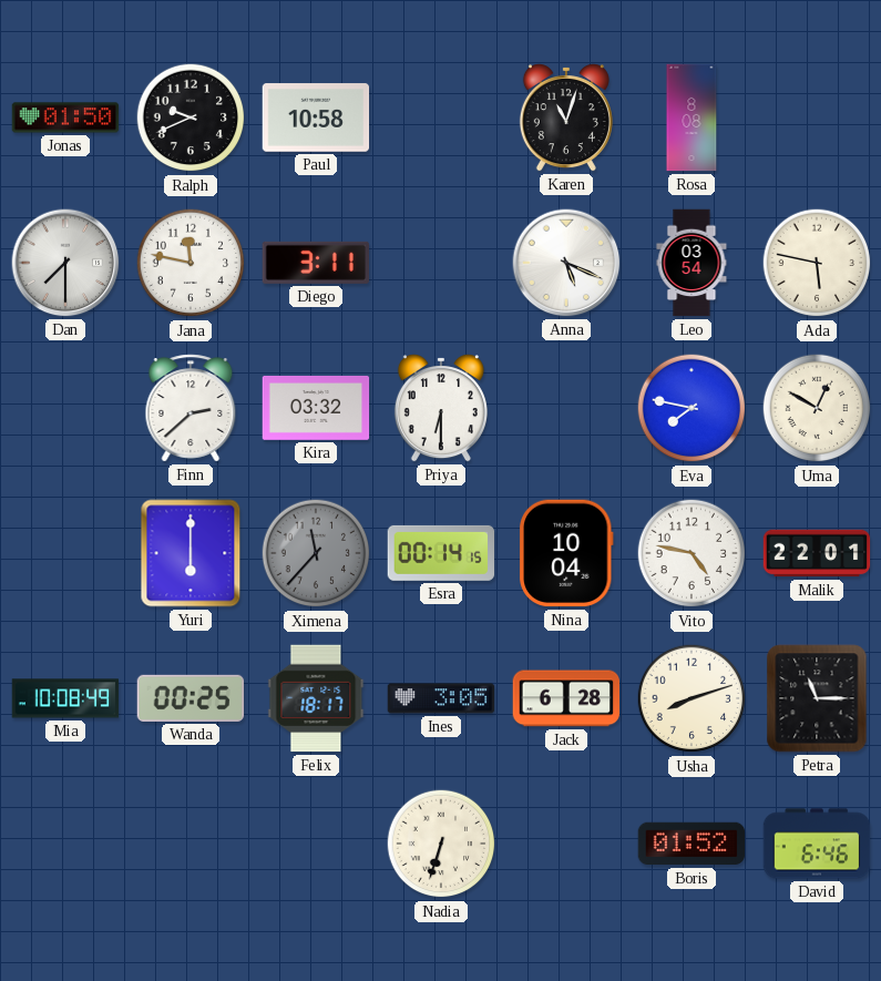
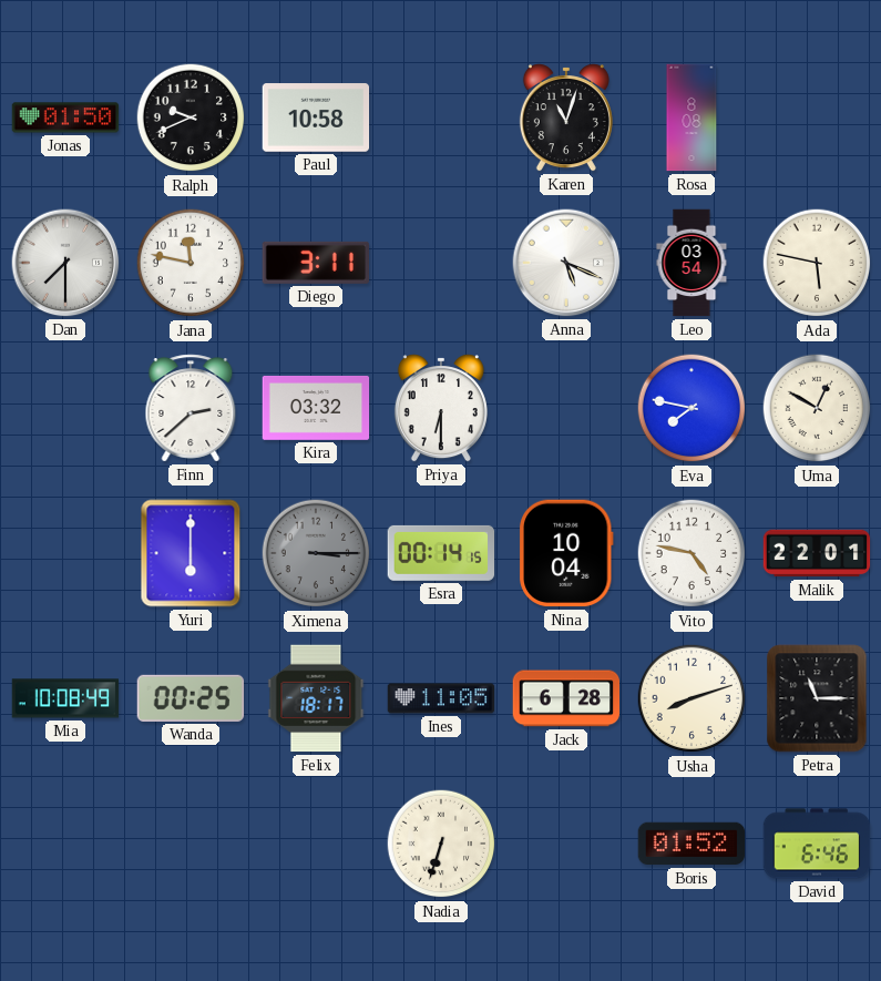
Ximena: 11:37 -> 3:15
Ines: 3:05 -> 11:05
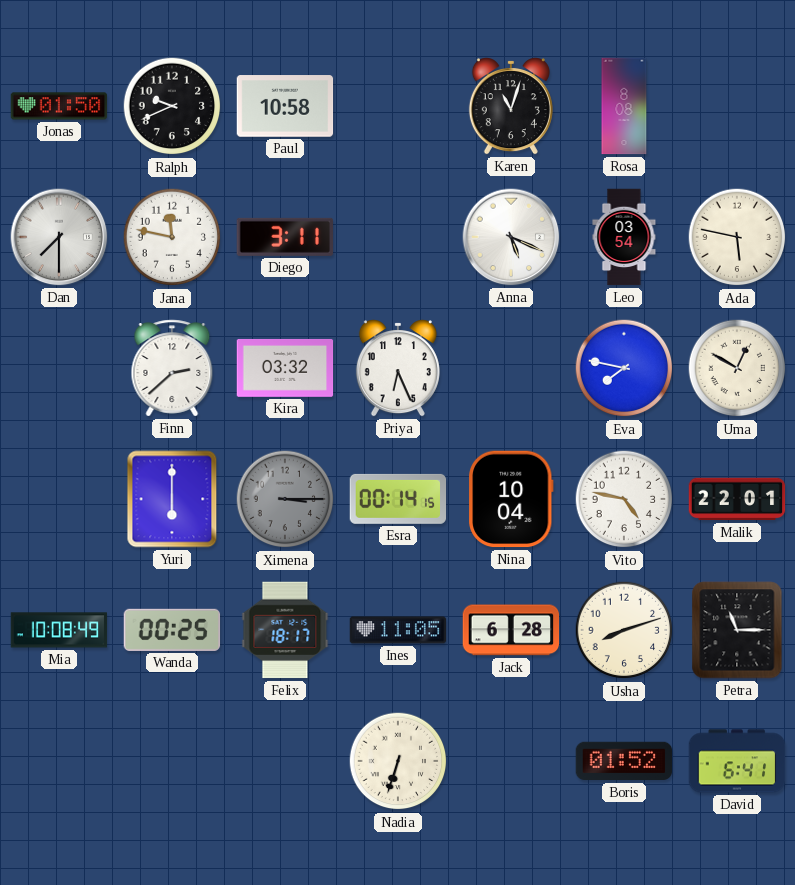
Priya: 6:30 -> 6:26
David: 6:46 -> 6:41
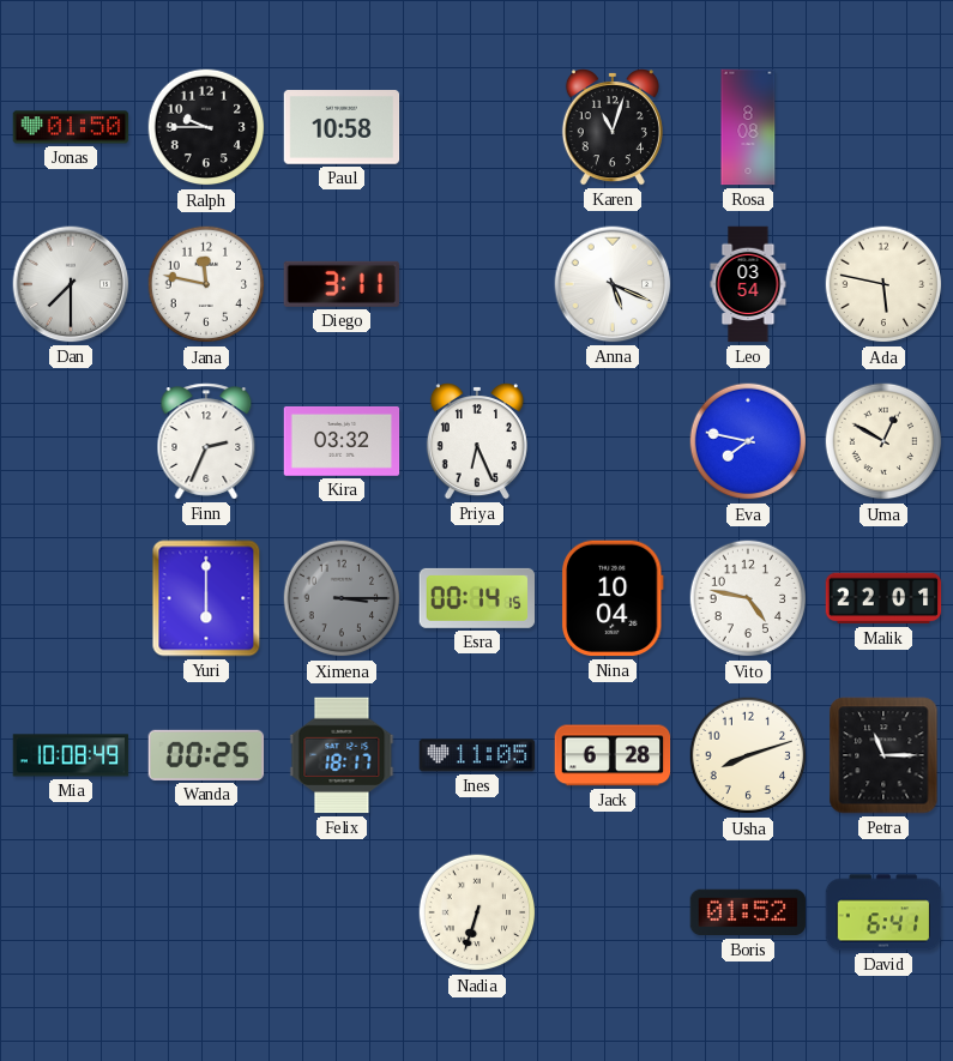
Ralph: 9:41 -> 9:45
Finn: 2:38 -> 2:34
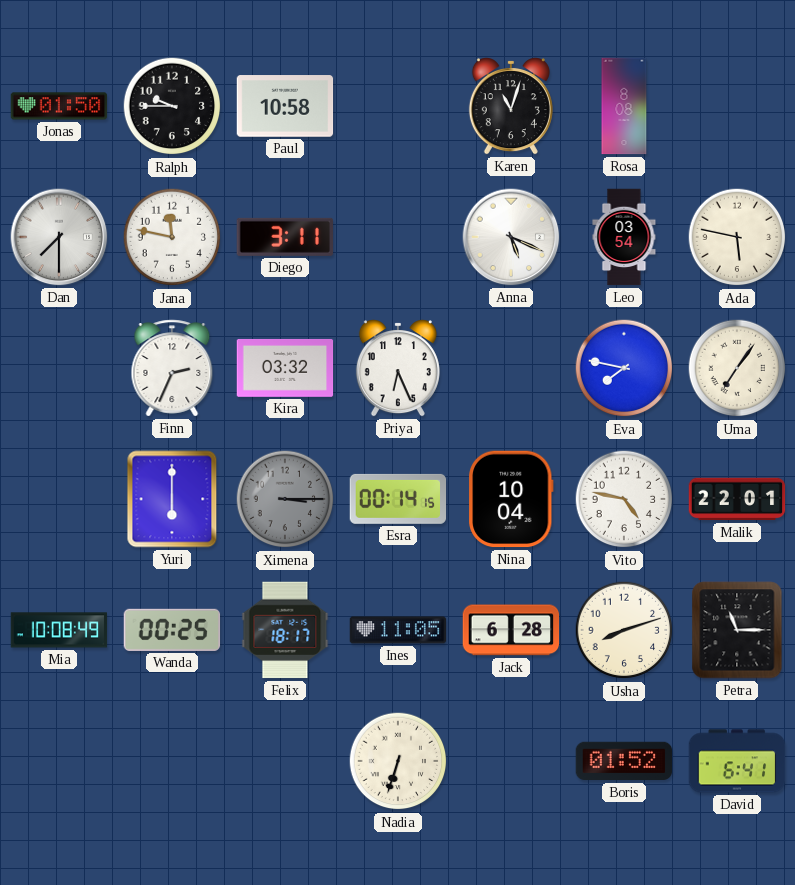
Uma: 12:50 -> 7:06
